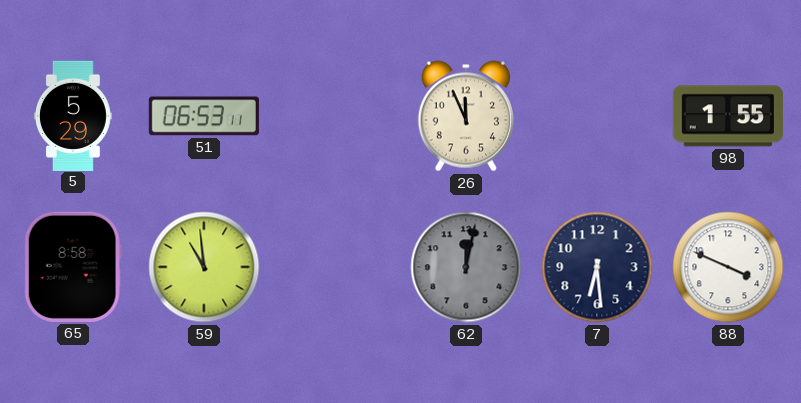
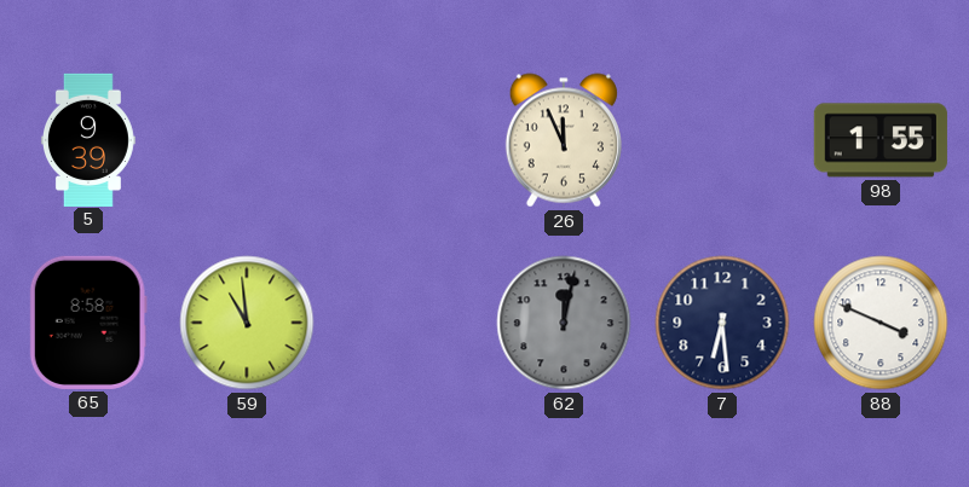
5: 5:29 -> 9:39
51: 06:53 -> none
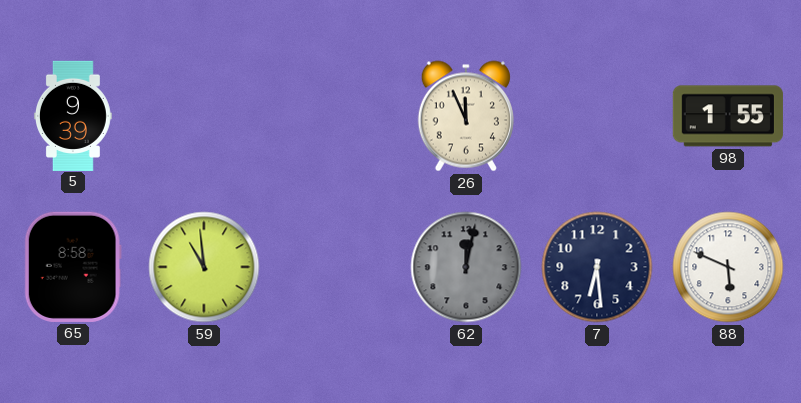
88: 3:49 -> 5:49
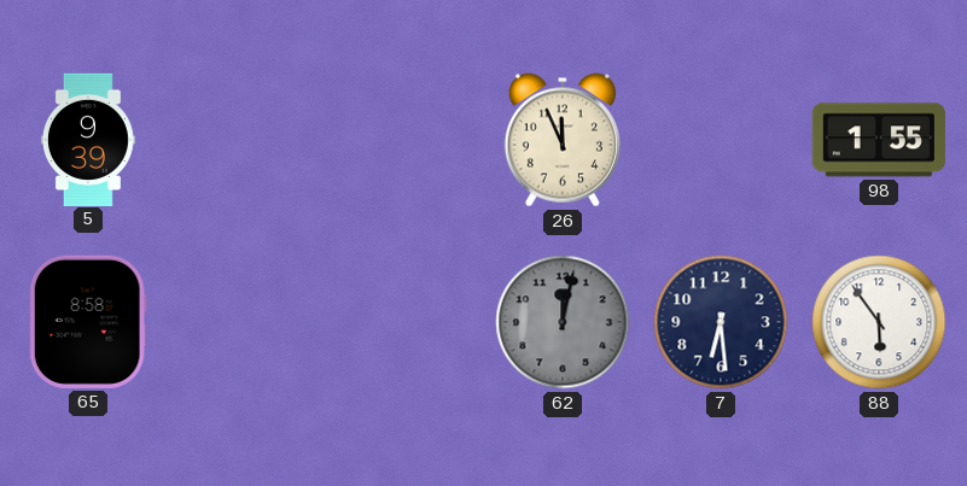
59: 10:59 -> none
88: 5:49 -> 5:54
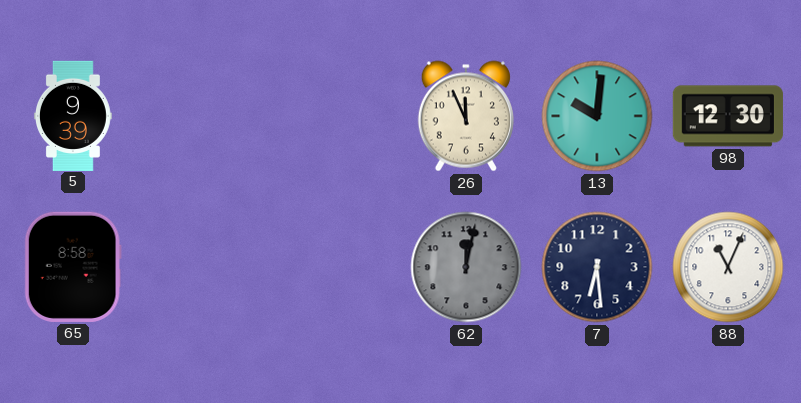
13: none -> 10:01
98: 1:55 -> 12:30
88: 5:54 -> 11:04
